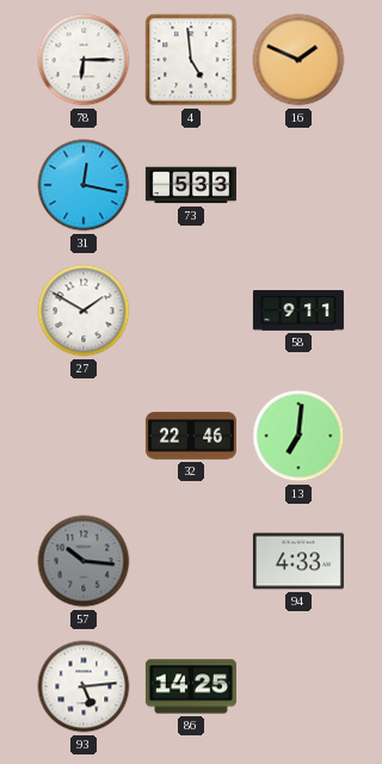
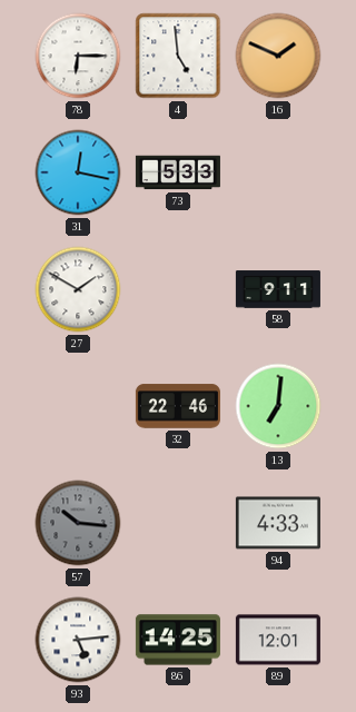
89: none -> 12:01
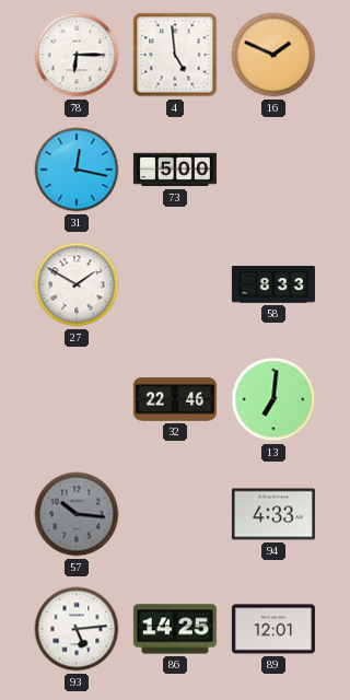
73: 5:33 -> 5:00
58: 9:11 -> 8:33
